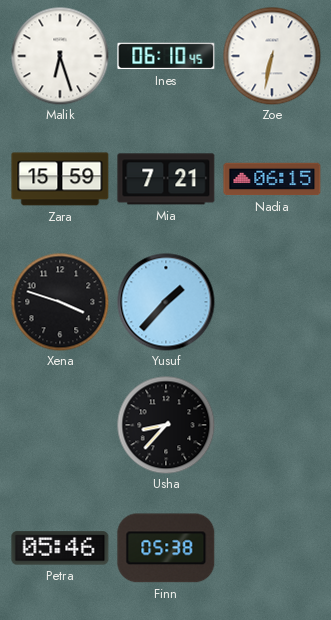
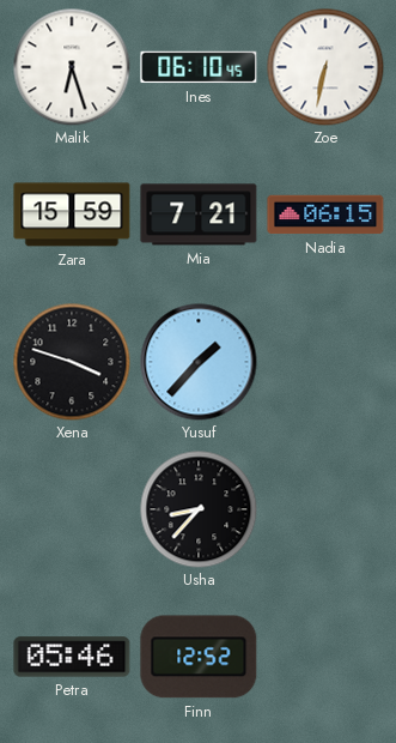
Finn: 05:38 -> 12:52
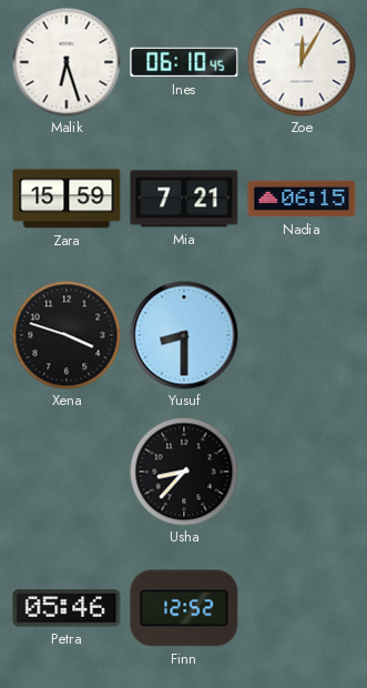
Zoe: 6:32 -> 12:05
Yusuf: 1:37 -> 8:30
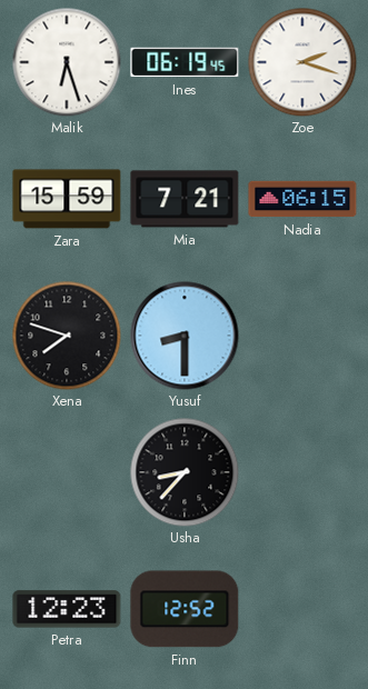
Ines: 06:10 -> 06:19
Zoe: 12:05 -> 2:18
Xena: 3:48 -> 7:48
Petra: 05:46 -> 12:23
